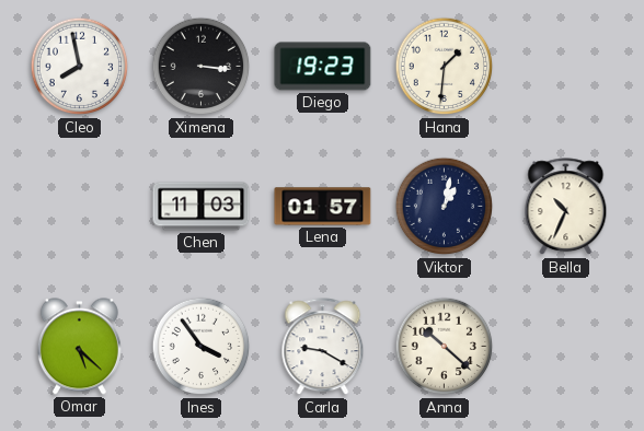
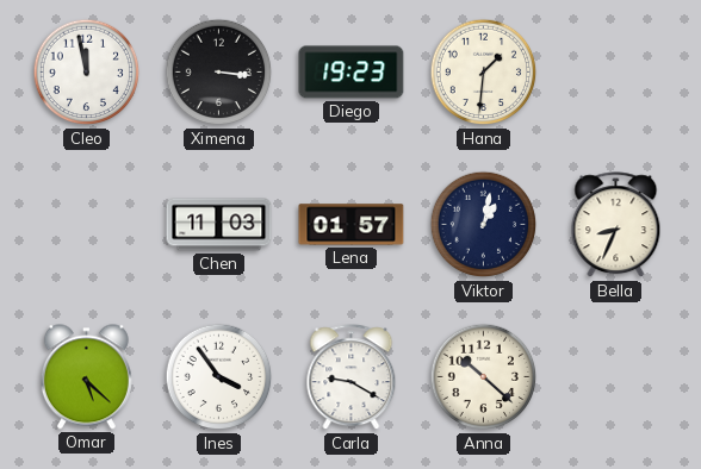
Cleo: 7:58 -> 11:58
Bella: 10:34 -> 8:34
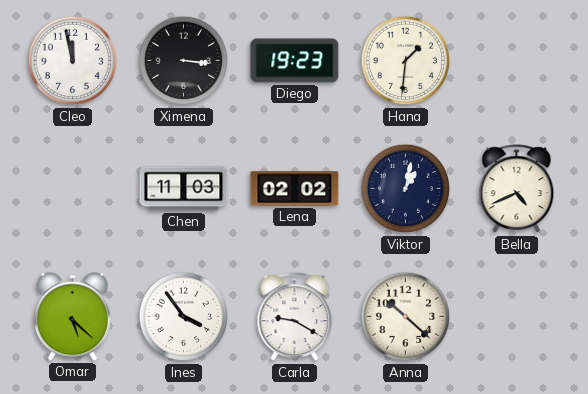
Lena: 01:57 -> 02:02
Bella: 8:34 -> 4:41
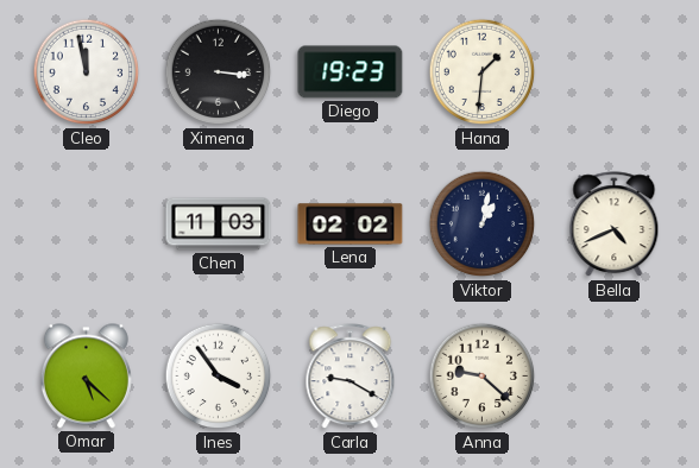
Anna: 10:22 -> 9:22
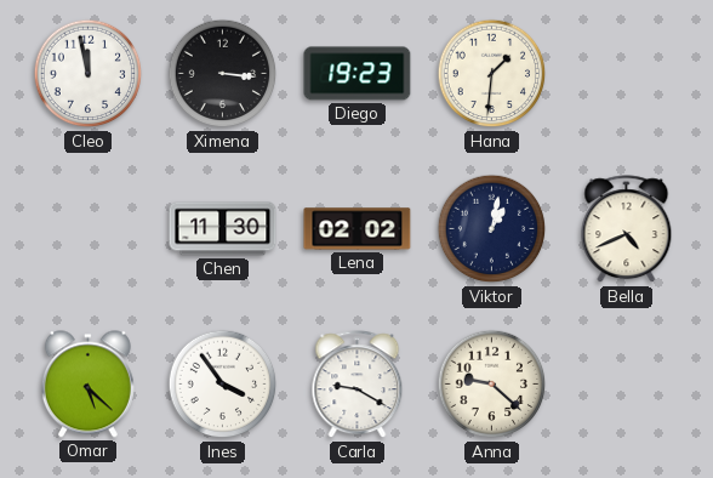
Chen: 11:03 -> 11:30
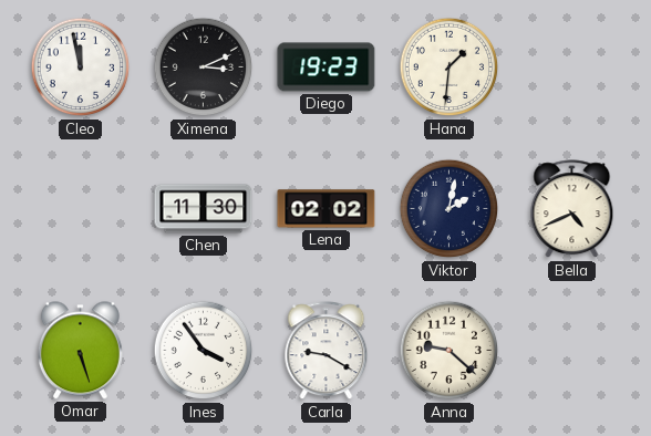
Ximena: 3:16 -> 3:11
Viktor: 1:02 -> 2:02
Omar: 5:22 -> 5:27
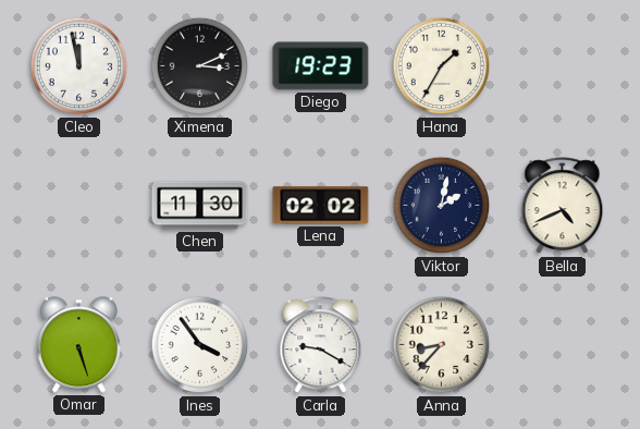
Hana: 1:31 -> 1:35
Anna: 9:22 -> 8:37
